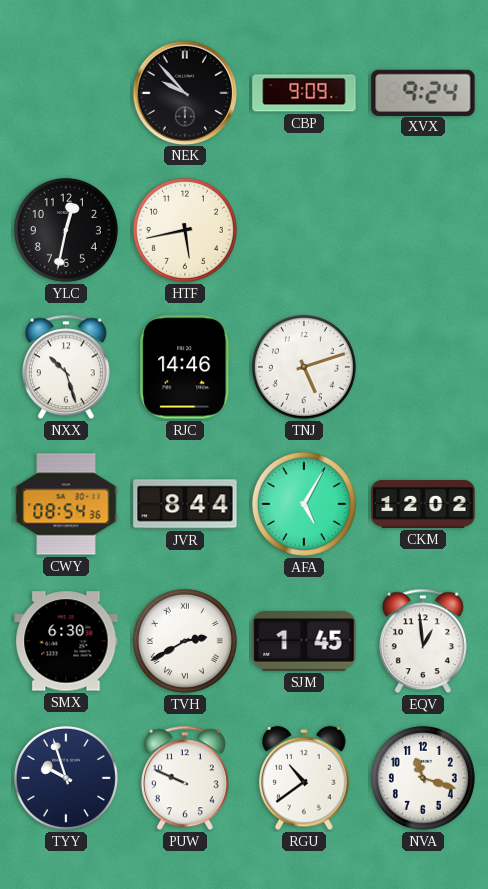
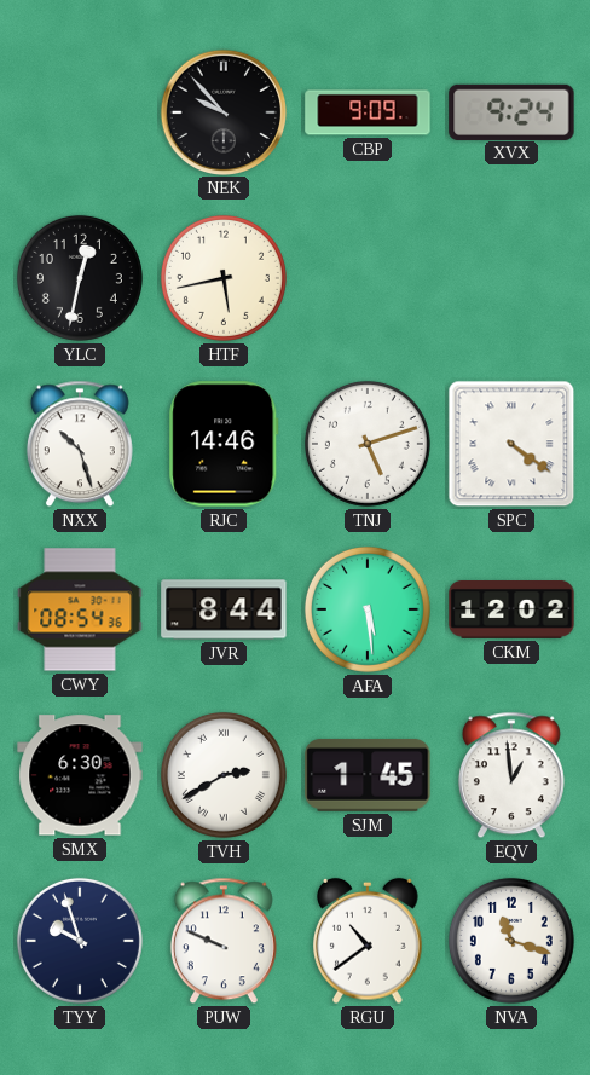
SPC: none -> 4:21
AFA: 5:05 -> 5:29
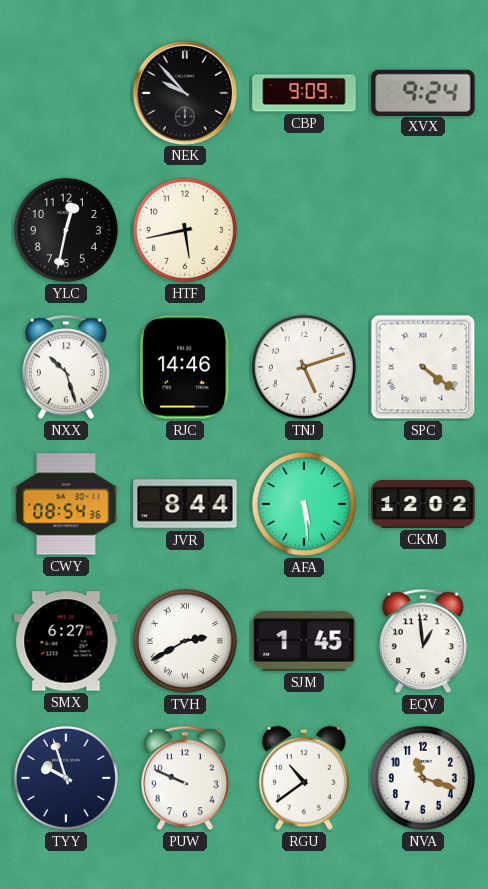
SMX: 6:30 -> 6:27
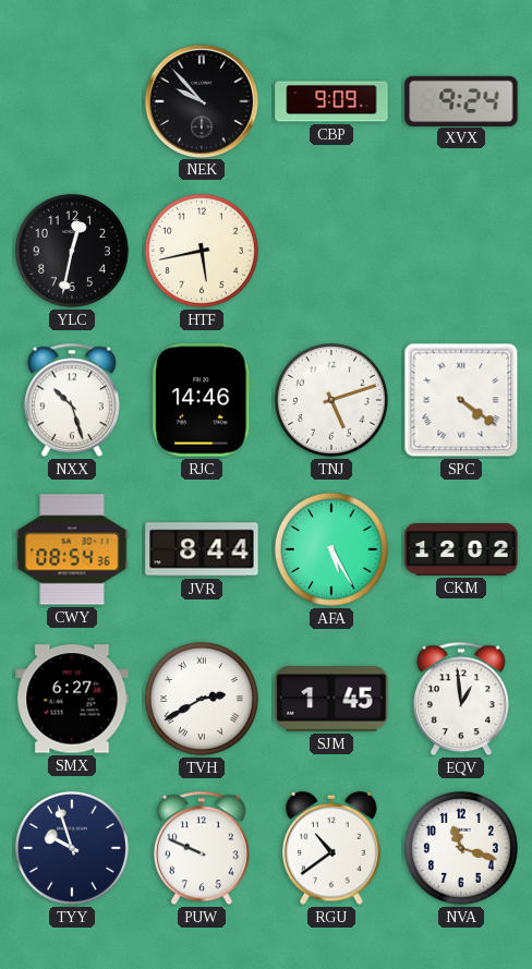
AFA: 5:29 -> 5:25
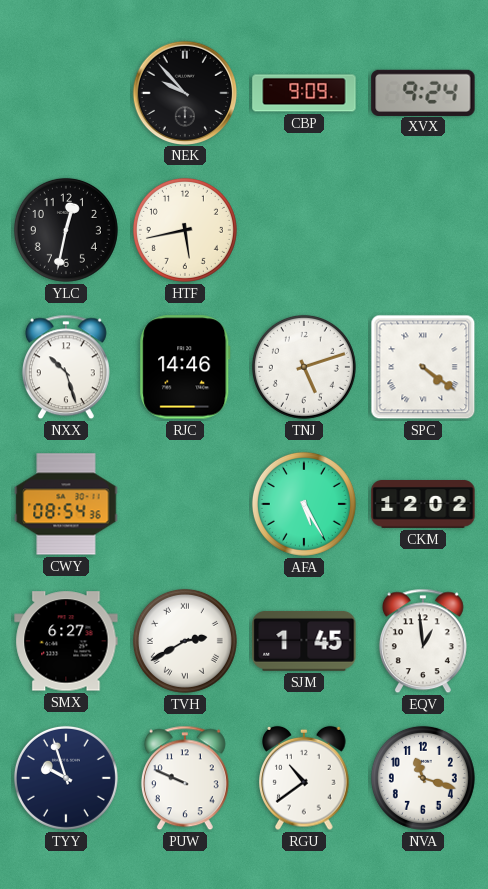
JVR: 8:44 -> none
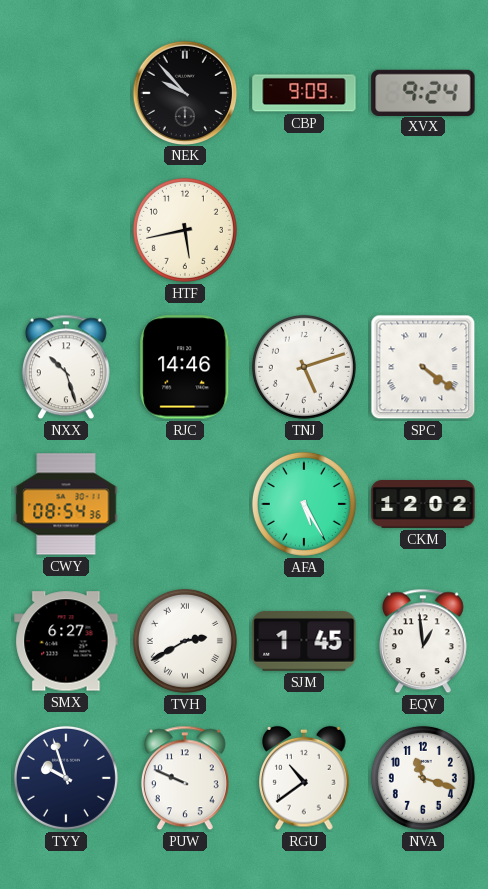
YLC: 12:32 -> none
